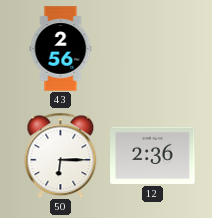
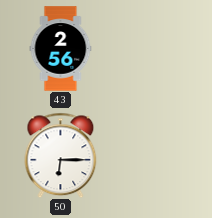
12: 2:36 -> none
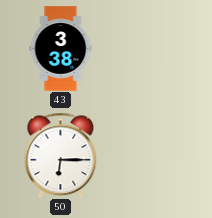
43: 2:56 -> 3:38
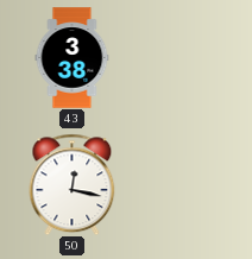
50: 6:15 -> 12:17
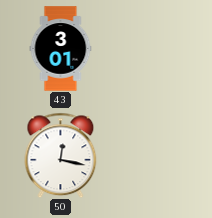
43: 3:38 -> 3:01
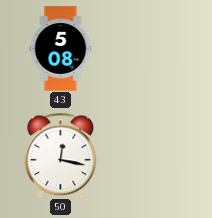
43: 3:01 -> 5:08
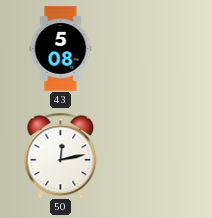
50: 12:17 -> 12:13
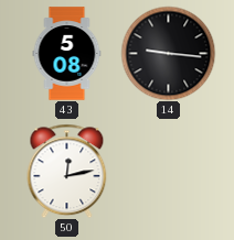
14: none -> 9:16
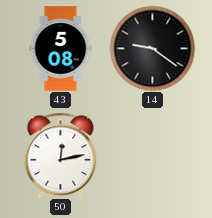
14: 9:16 -> 9:21
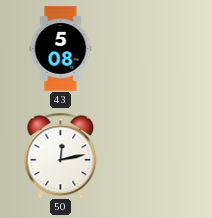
14: 9:21 -> none
